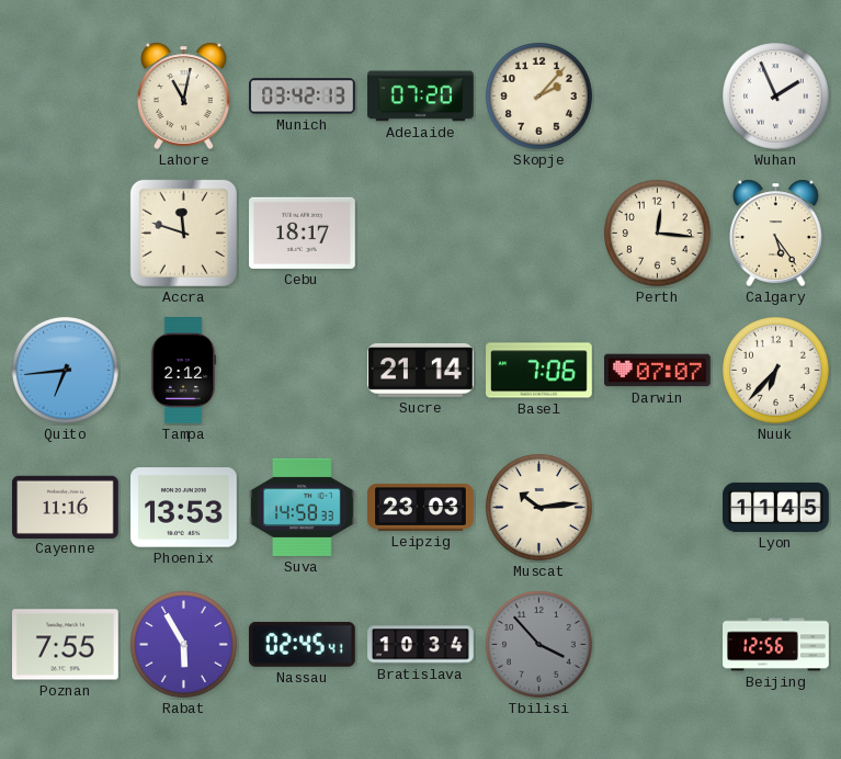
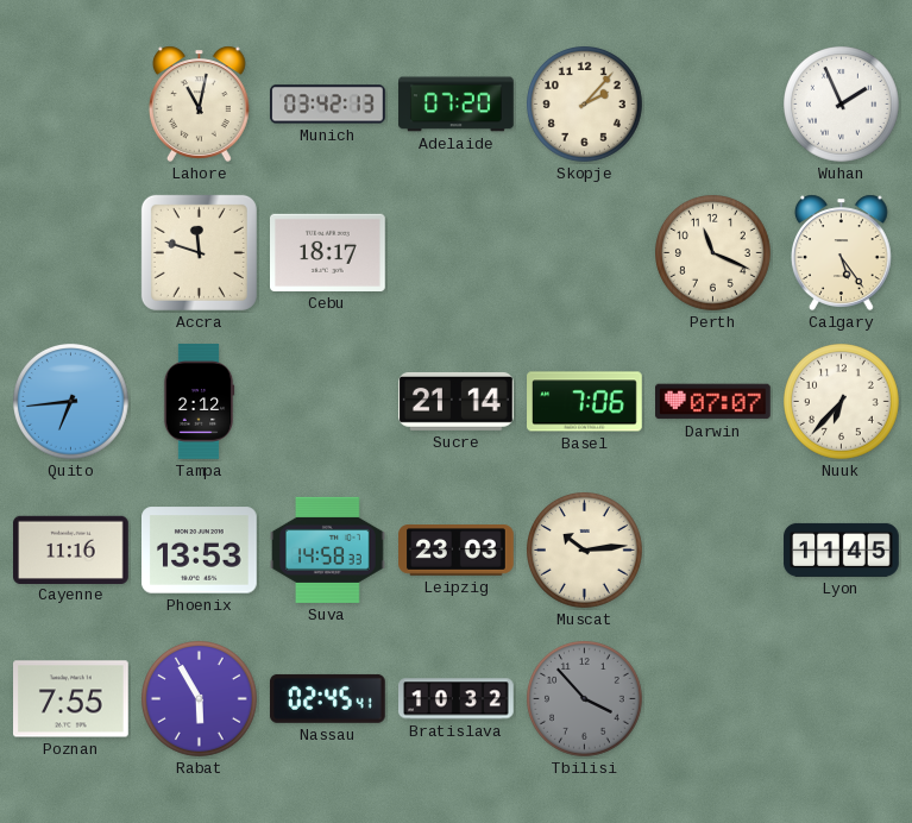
Perth: 12:16 -> 11:19
Bratislava: 10:34 -> 10:32
Beijing: 12:56 -> none
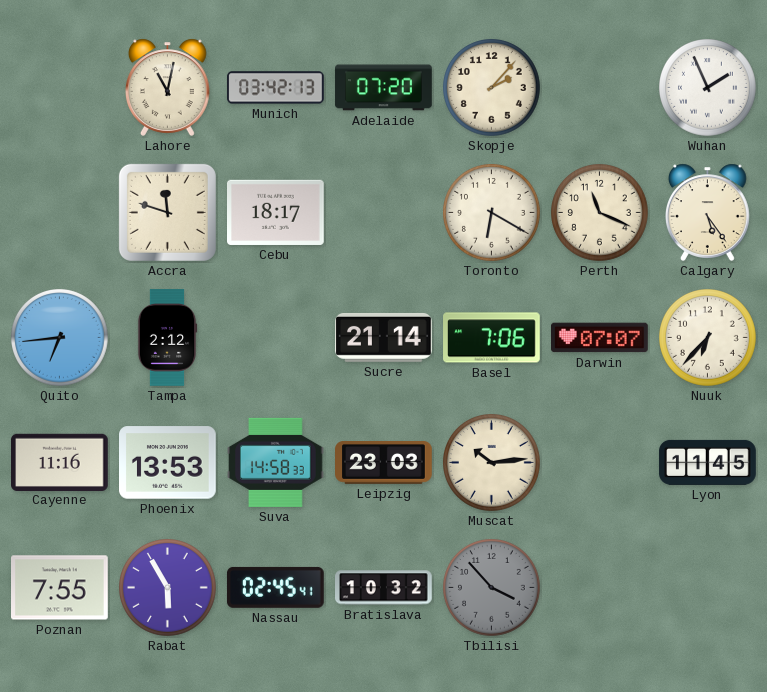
Toronto: none -> 6:20
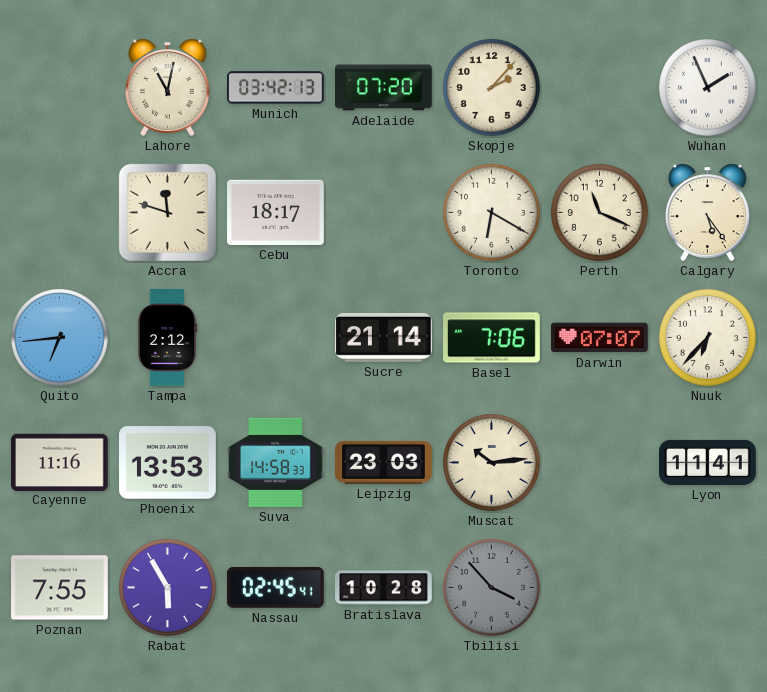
Lyon: 11:45 -> 11:41
Bratislava: 10:32 -> 10:28
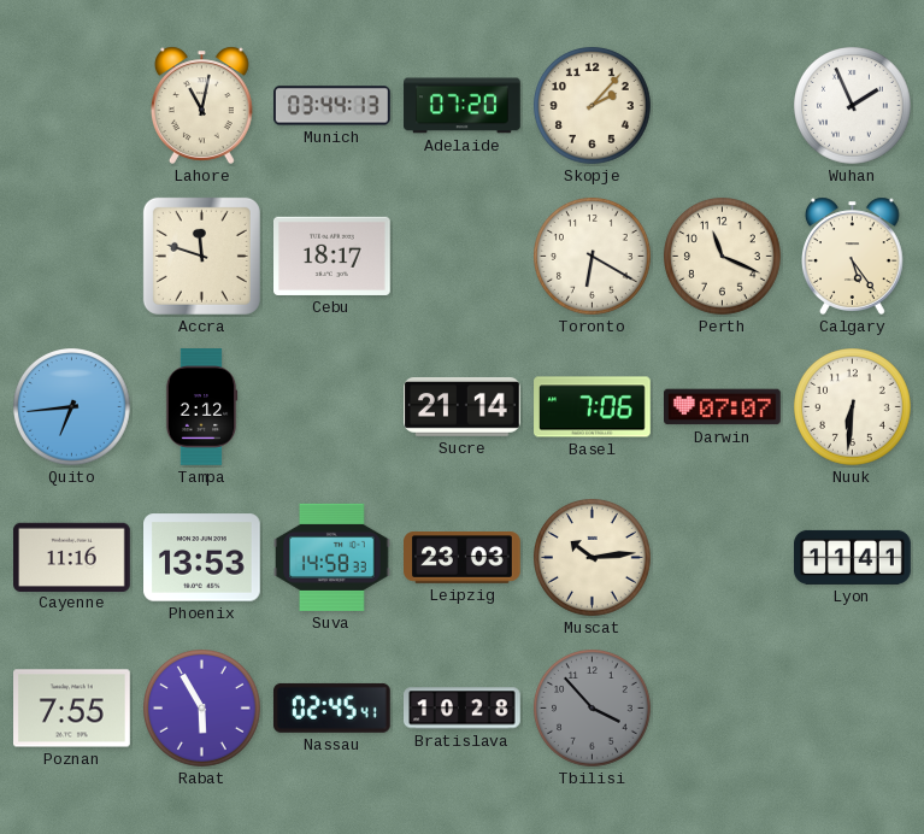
Munich: 03:42 -> 03:44
Nuuk: 6:37 -> 6:31
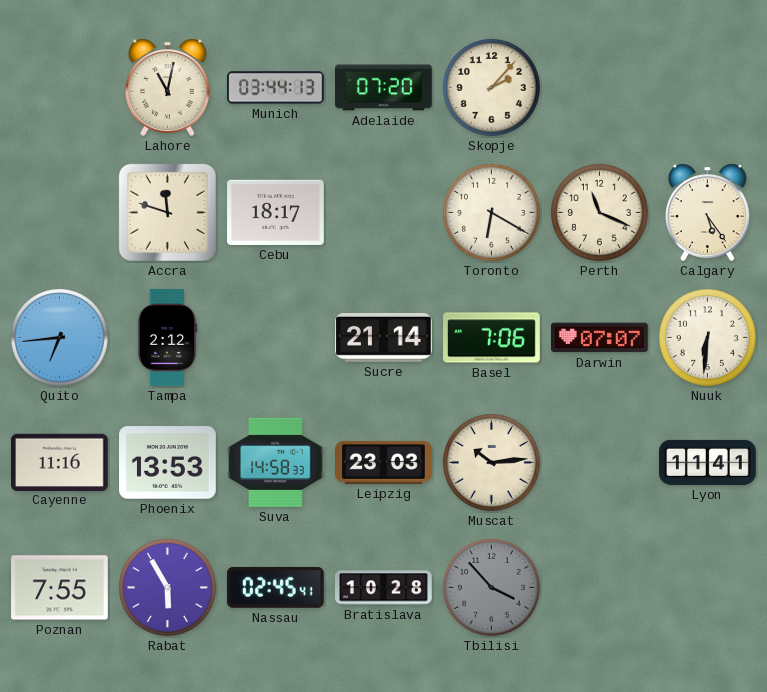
Wuhan: 1:56 -> none
